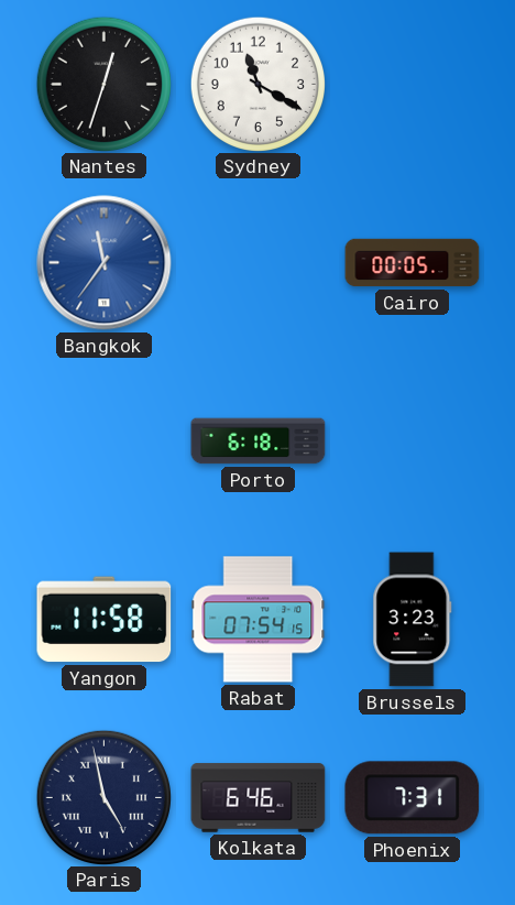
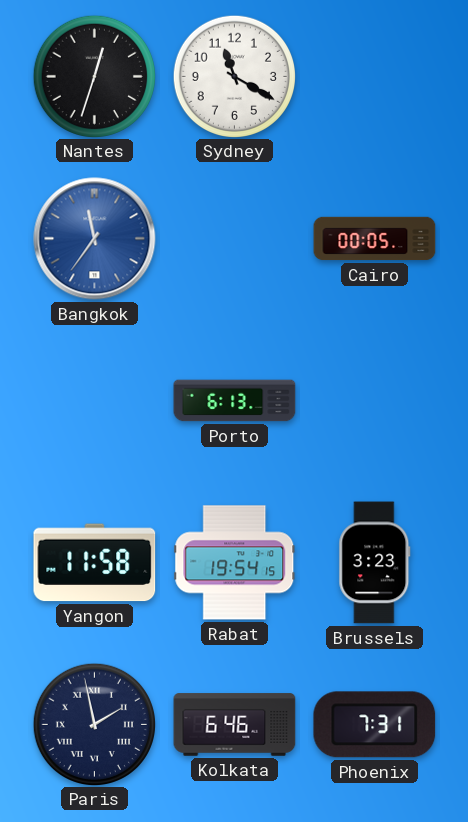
Porto: 6:18 -> 6:13
Rabat: 07:54 -> 19:54
Paris: 4:58 -> 1:58
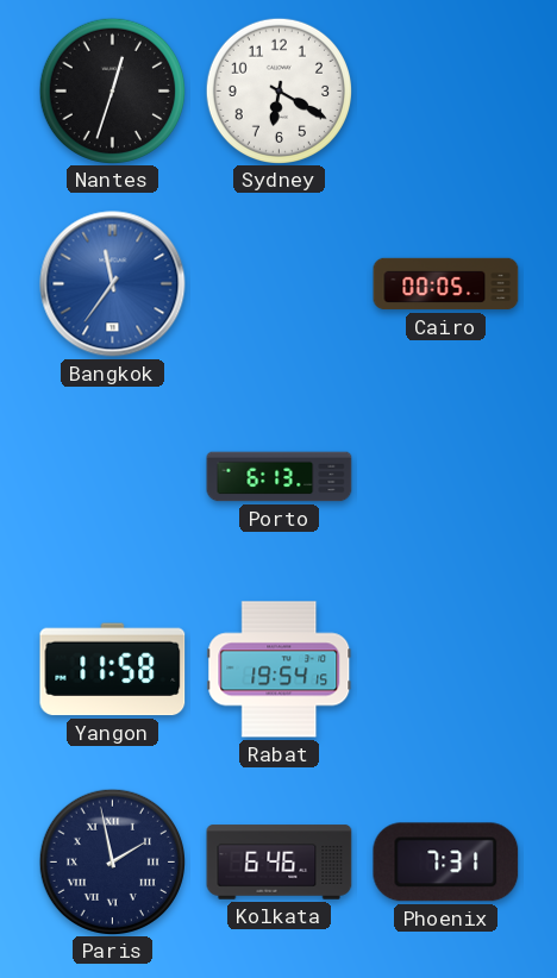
Sydney: 11:20 -> 6:20
Brussels: 3:23 -> none
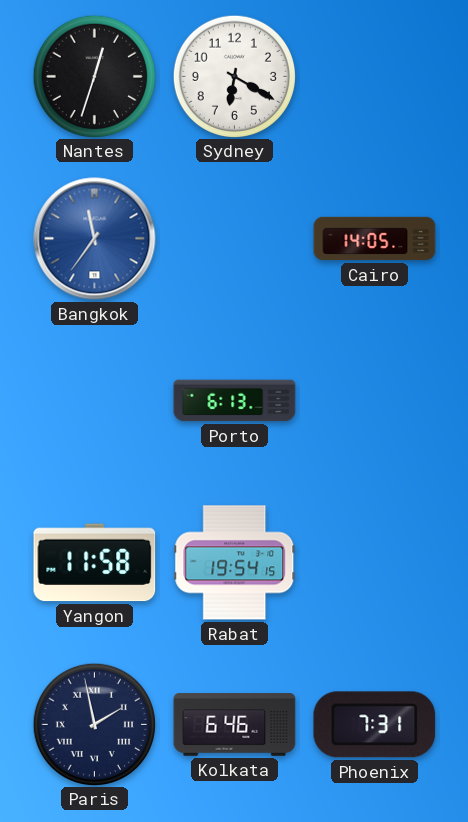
Cairo: 00:05 -> 14:05
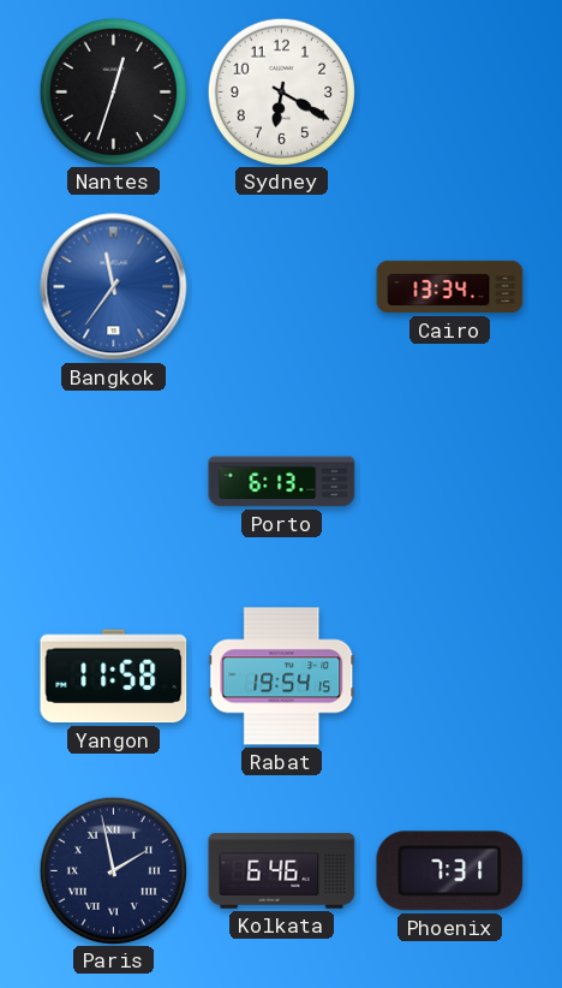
Cairo: 14:05 -> 13:34
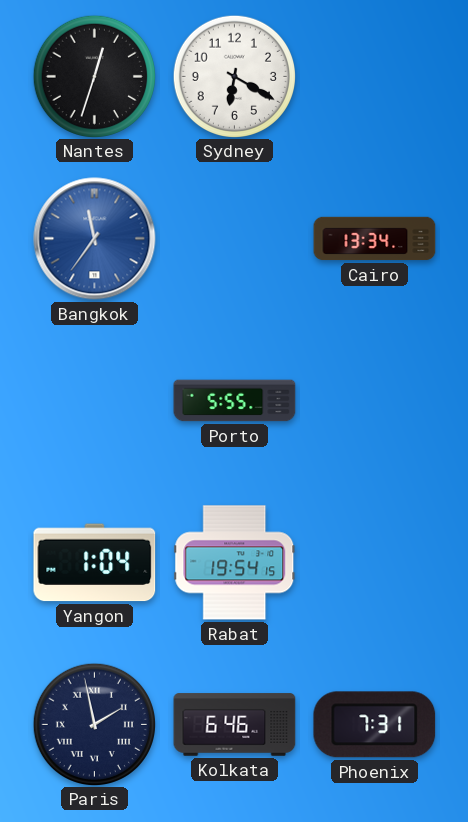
Porto: 6:13 -> 5:55
Yangon: 11:58 -> 1:04
